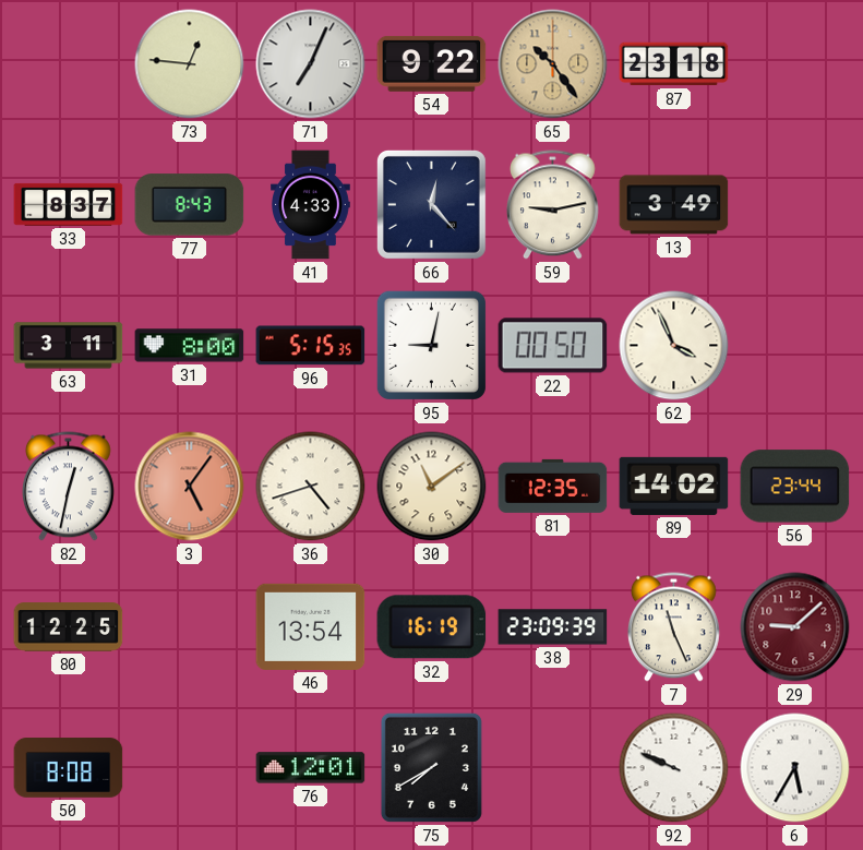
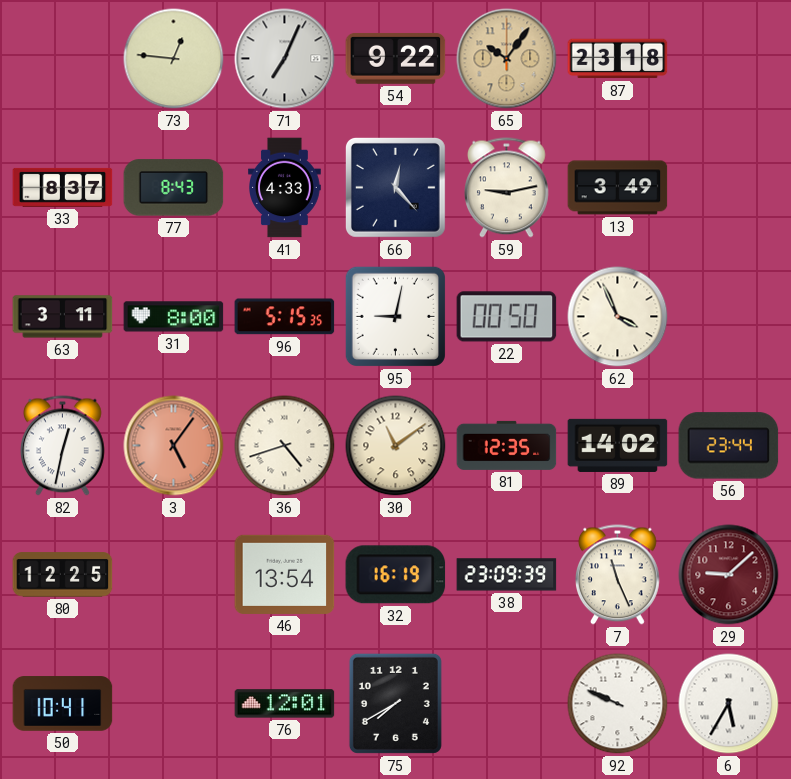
65: 10:24 -> 10:06
50: 8:08 -> 10:41
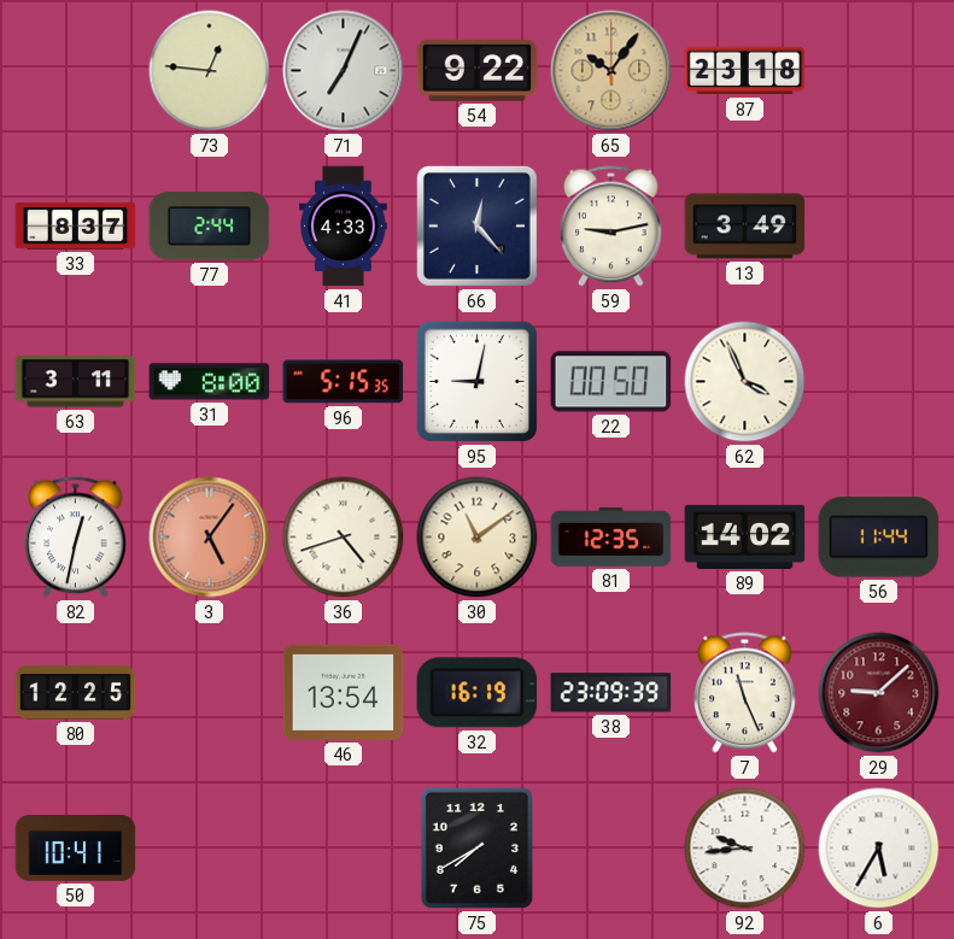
77: 8:43 -> 2:44
56: 23:44 -> 11:44
76: 12:01 -> none
92: 9:49 -> 9:44
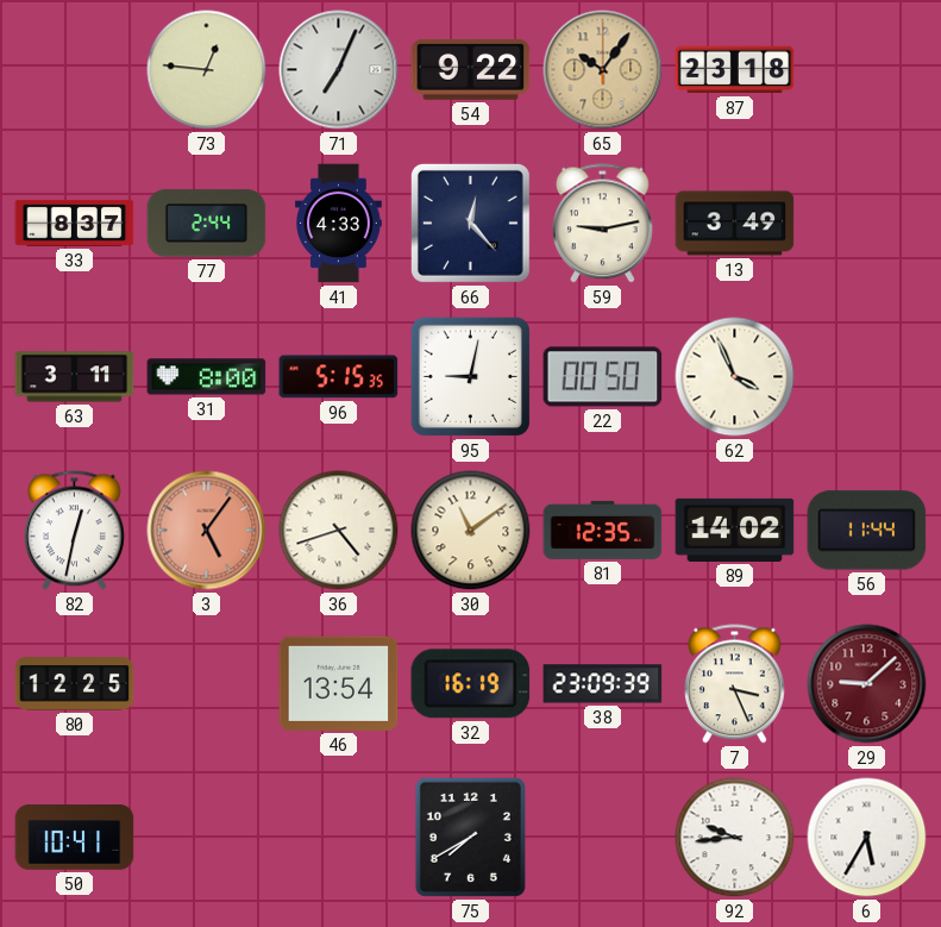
7: 11:26 -> 3:26
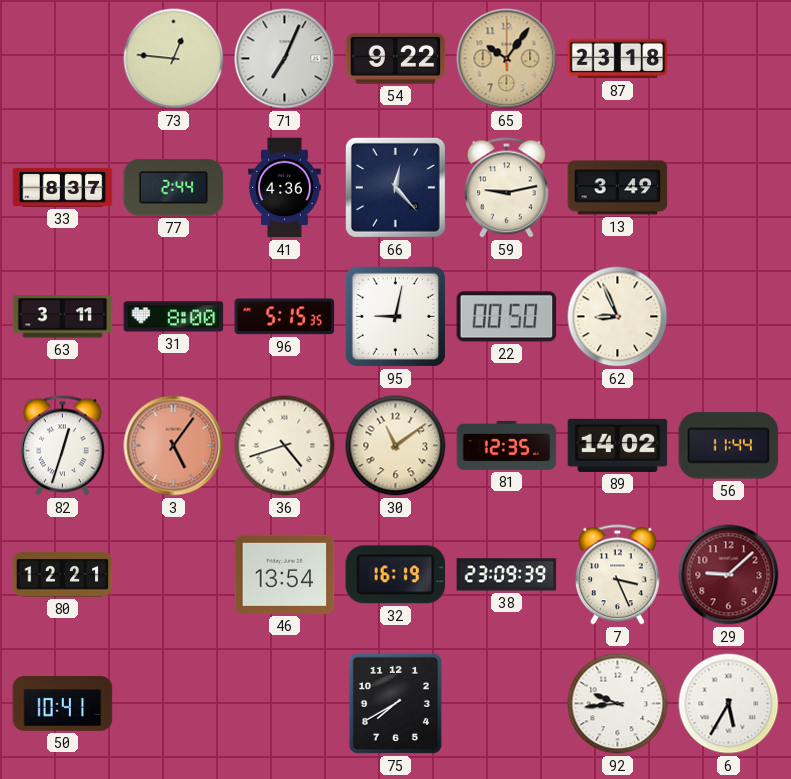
41: 4:33 -> 4:36
62: 3:56 -> 8:56
82: 12:32 -> 12:33
80: 12:25 -> 12:21
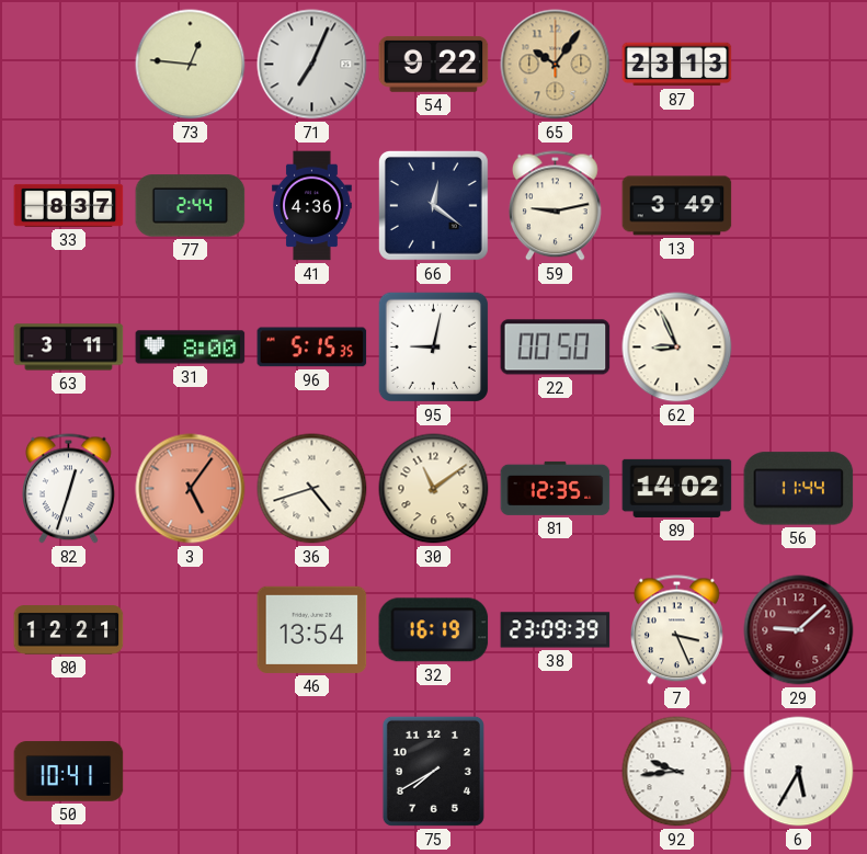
87: 23:18 -> 23:13
66: 12:23 -> 12:21
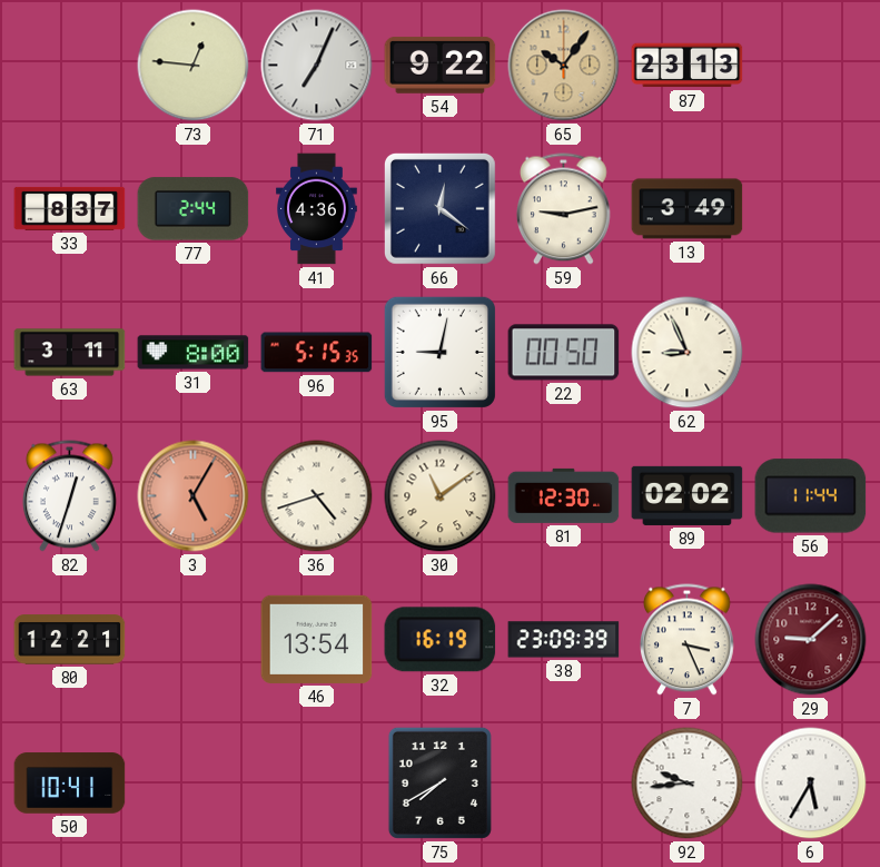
3: 5:06 -> 5:05
81: 12:35 -> 12:30
89: 14:02 -> 02:02
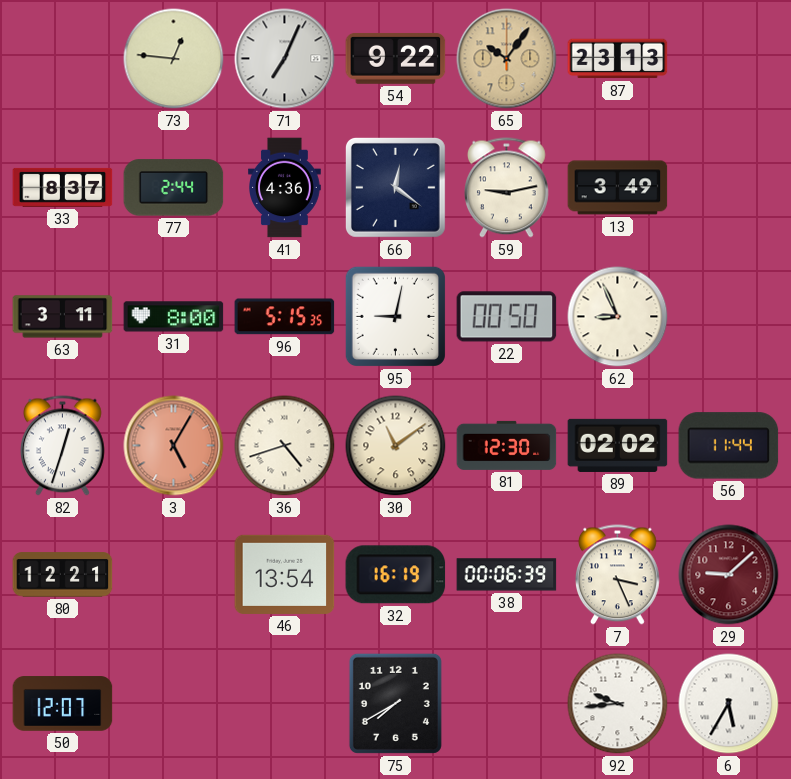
38: 23:09 -> 00:06
50: 10:41 -> 12:07
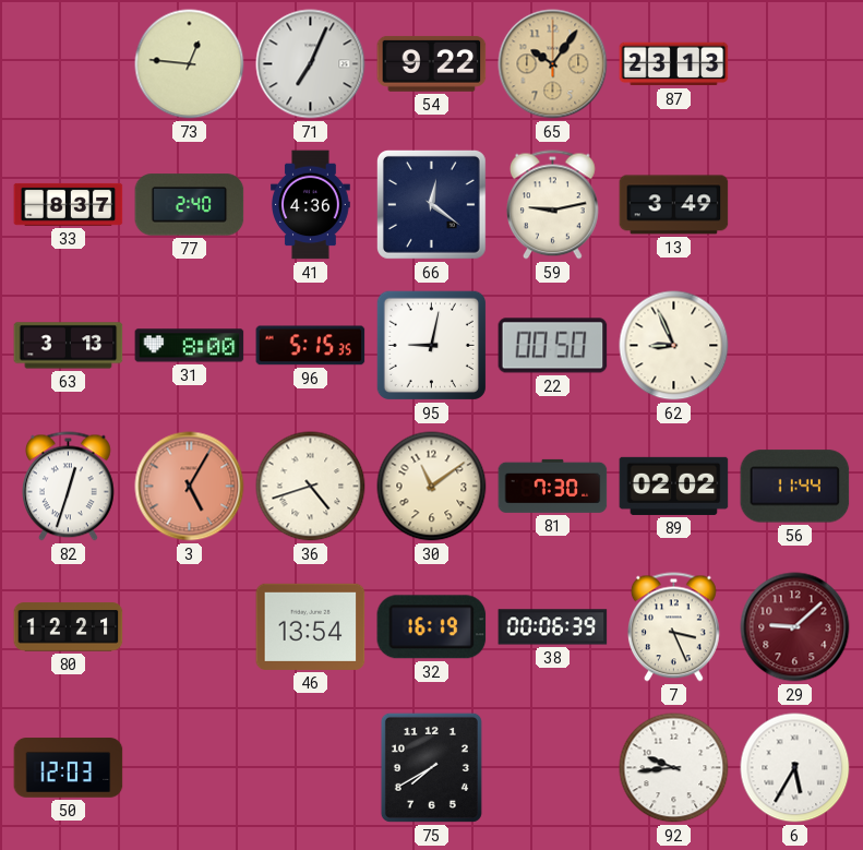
77: 2:44 -> 2:40
63: 3:11 -> 3:13
81: 12:30 -> 7:30
50: 12:07 -> 12:03
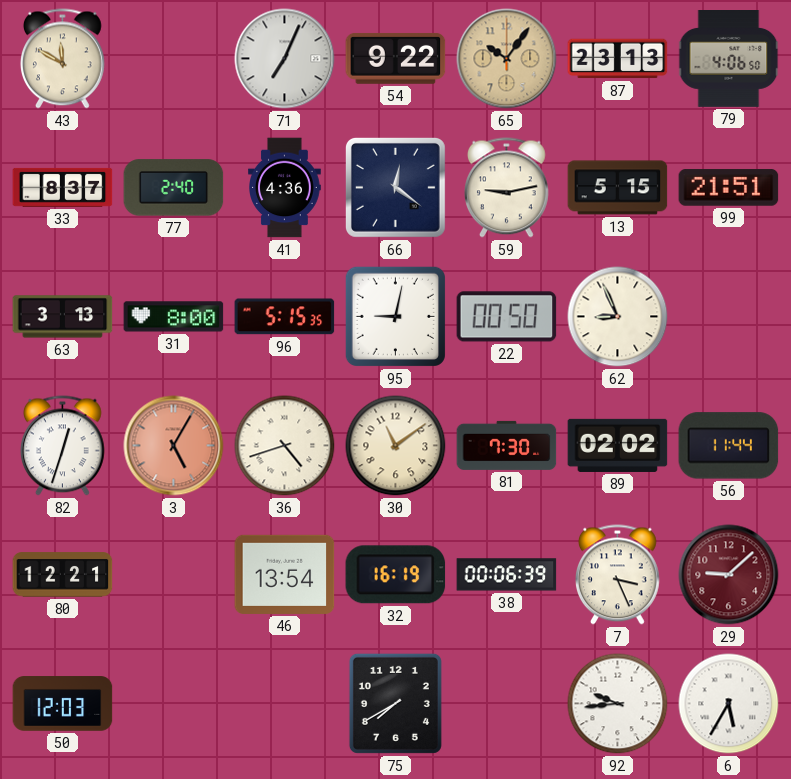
43: none -> 11:50
73: 12:46 -> none
79: none -> 4:06
13: 3:49 -> 5:15
99: none -> 21:51
